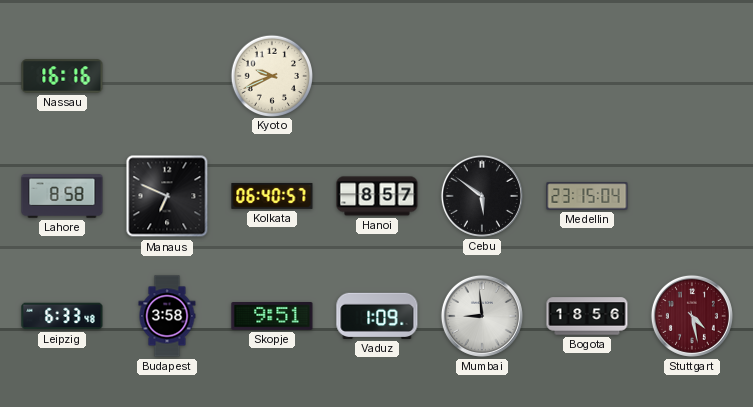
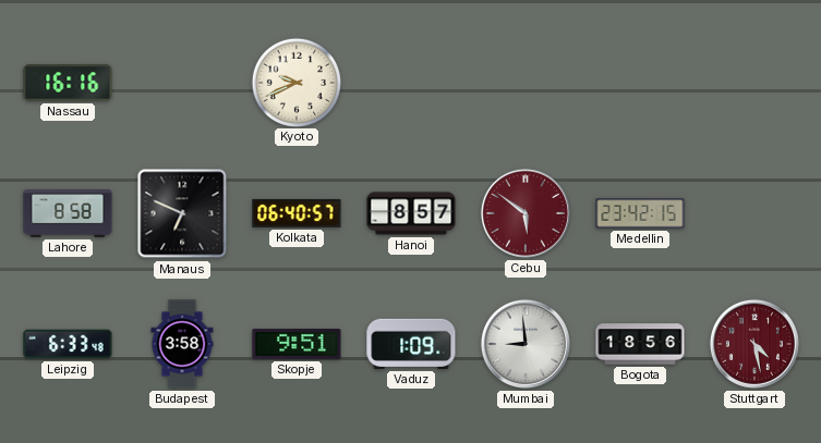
Cebu dial: black -> burgundy
Medellin: 23:15 -> 23:42
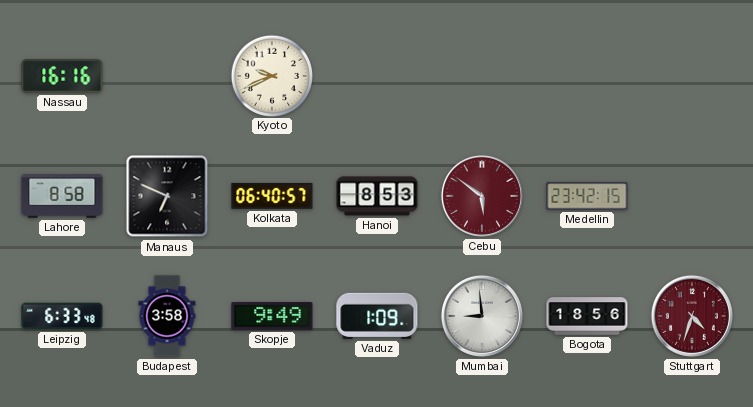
Hanoi: 8:57 -> 8:53
Skopje: 9:51 -> 9:49
Stuttgart: 4:28 -> 4:33
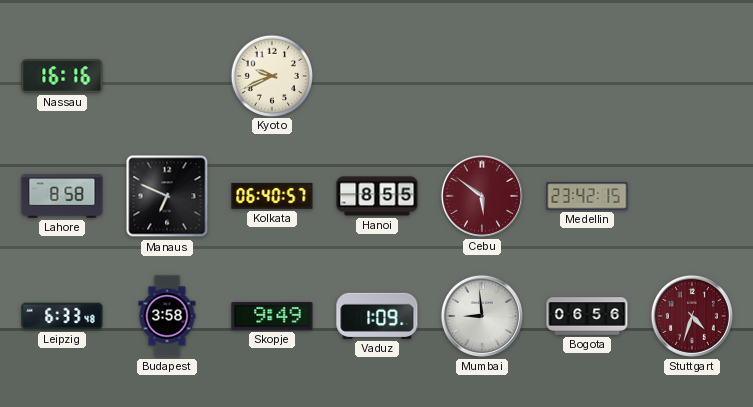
Hanoi: 8:53 -> 8:55
Bogota: 18:56 -> 06:56
